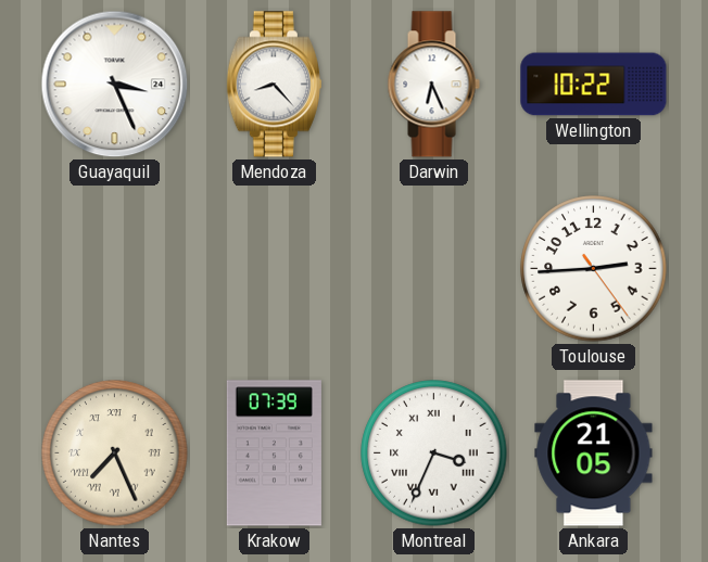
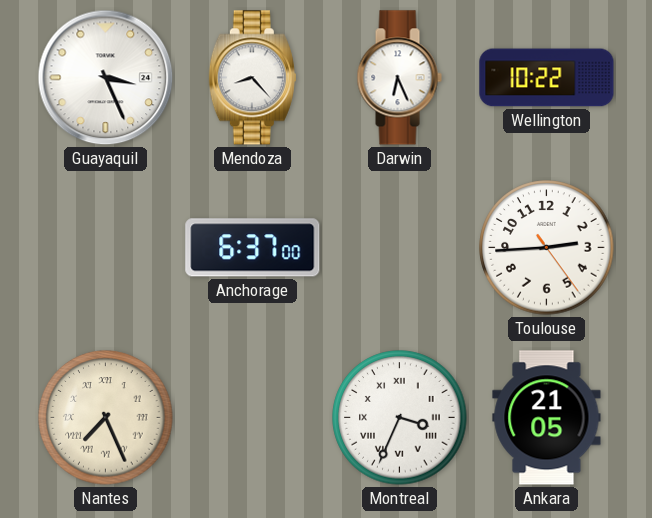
Anchorage: none -> 6:37
Krakow: 07:39 -> none
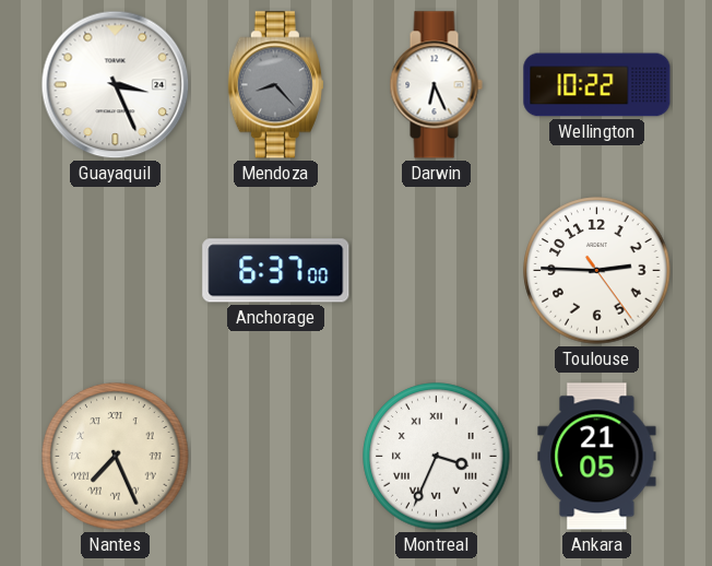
Mendoza dial: white -> grey
Toulouse: 2:44 -> 2:45
